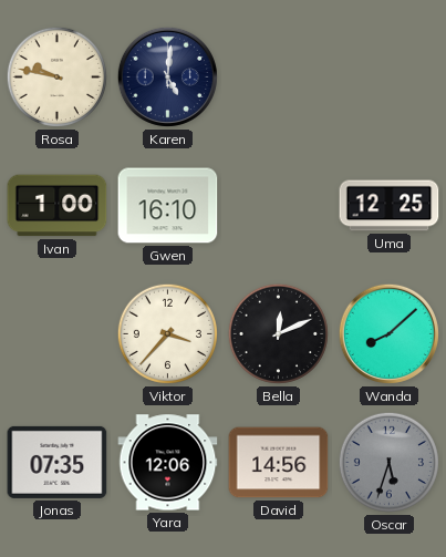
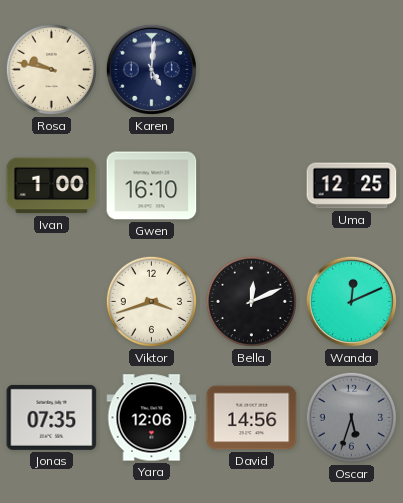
Viktor: 3:37 -> 3:42
Wanda: 8:08 -> 12:11
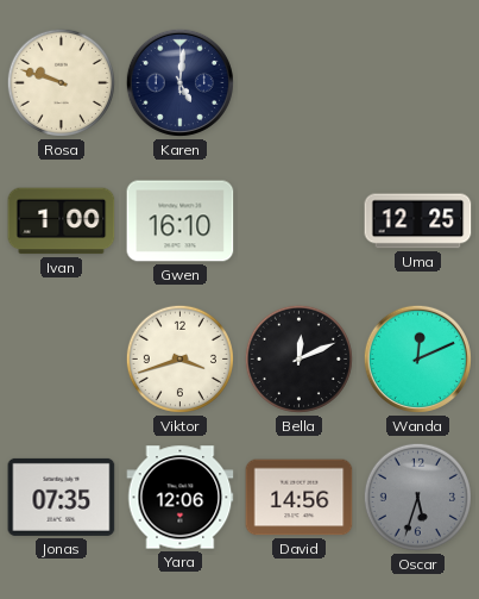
Rosa: 9:47 -> 9:48
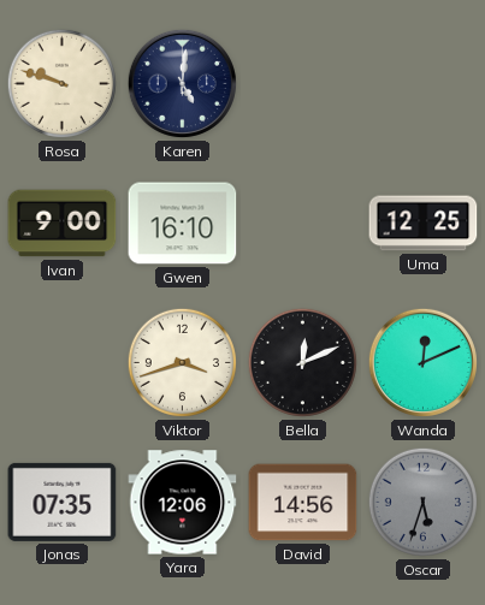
Ivan: 1:00 -> 9:00
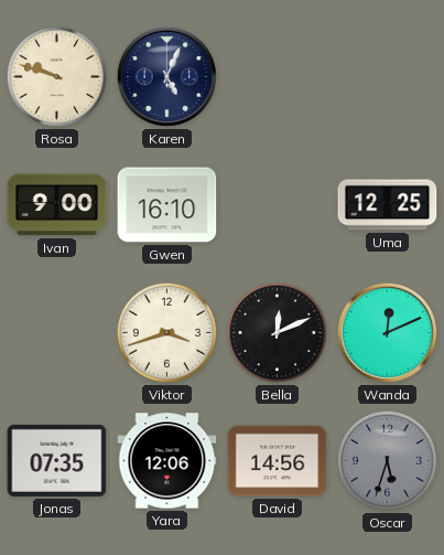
Karen: 5:01 -> 5:04
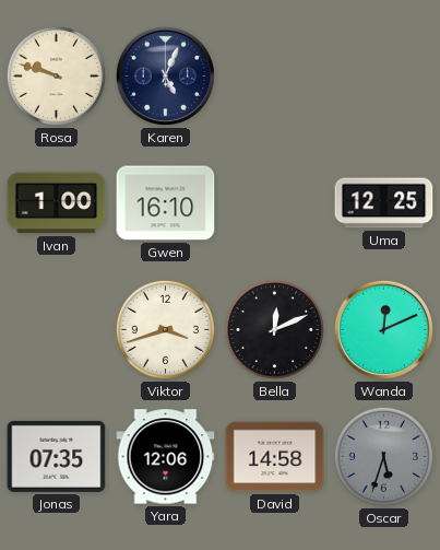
Ivan: 9:00 -> 1:00
David: 14:56 -> 14:58
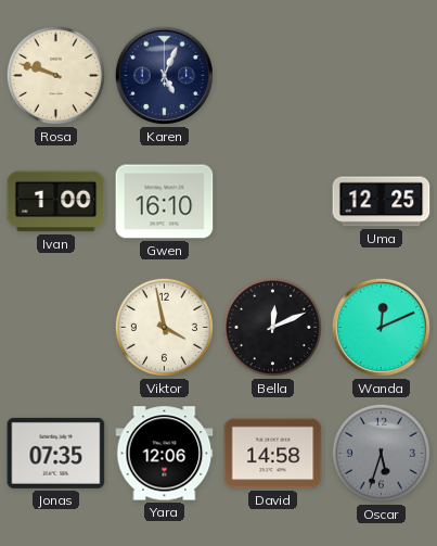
Viktor: 3:42 -> 3:58
